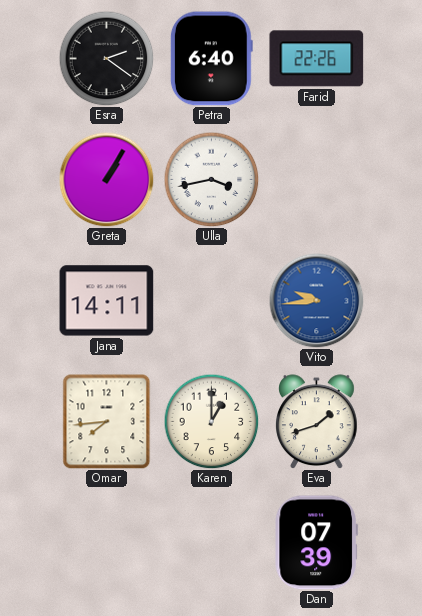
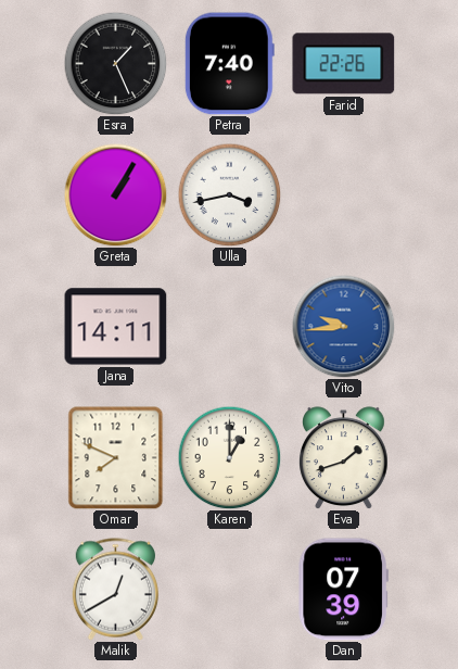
Esra: 2:21 -> 1:26
Petra: 6:40 -> 7:40
Omar: 7:44 -> 7:49
Malik: none -> 12:40
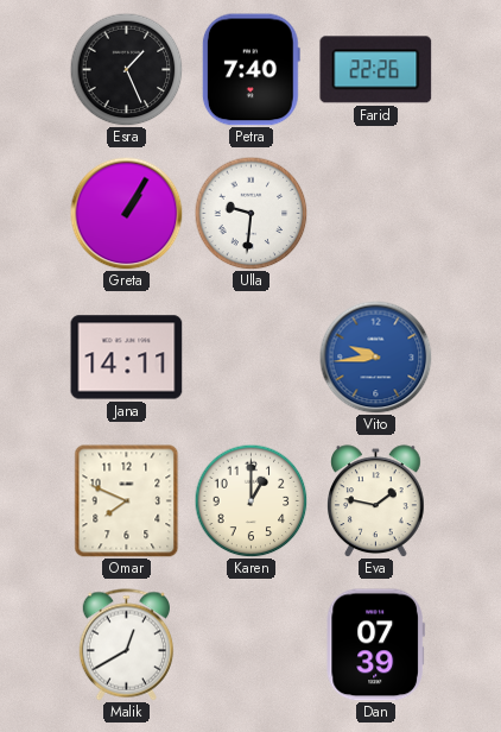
Ulla: 3:43 -> 9:31
Eva: 1:42 -> 1:47
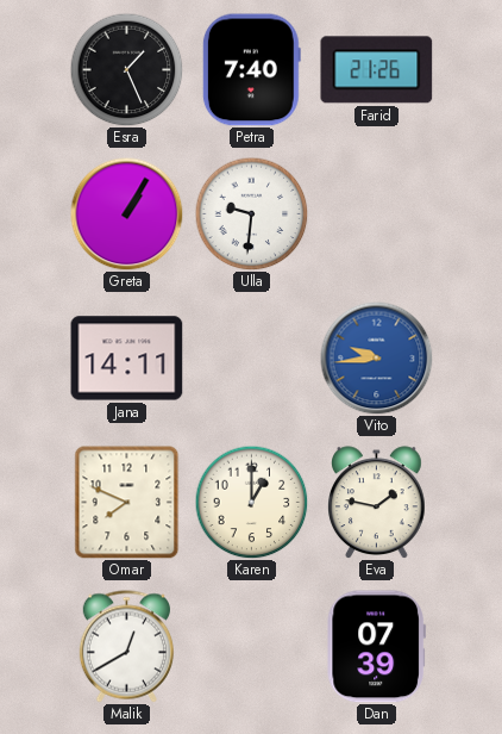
Farid: 22:26 -> 21:26
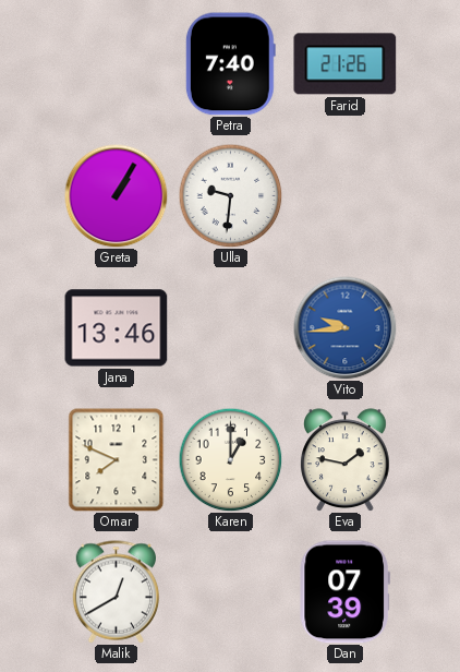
Esra: 1:26 -> none
Jana: 14:11 -> 13:46
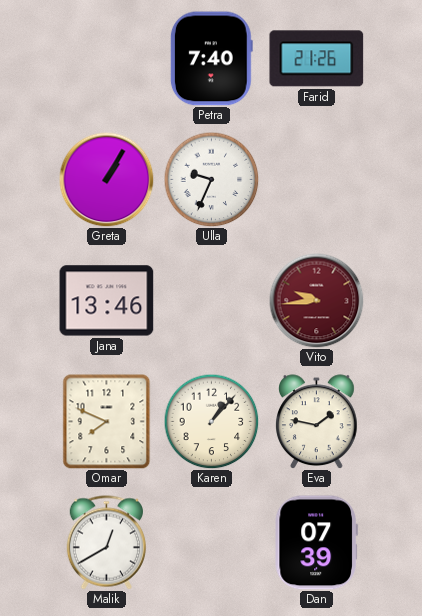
Ulla: 9:31 -> 9:34
Vito dial: blue -> burgundy
Karen: 1:00 -> 1:07
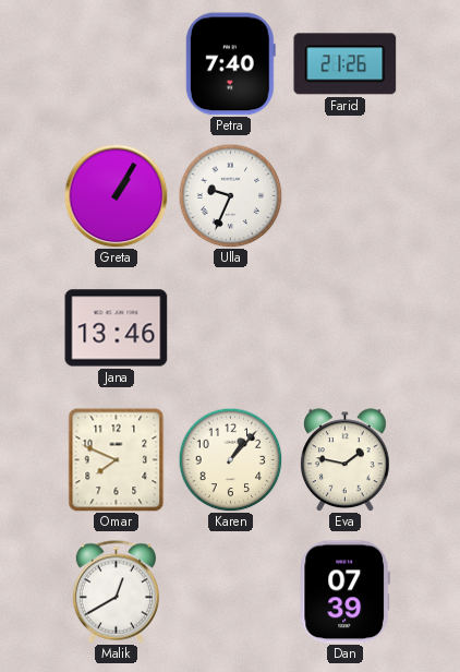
Vito: 9:44 -> none
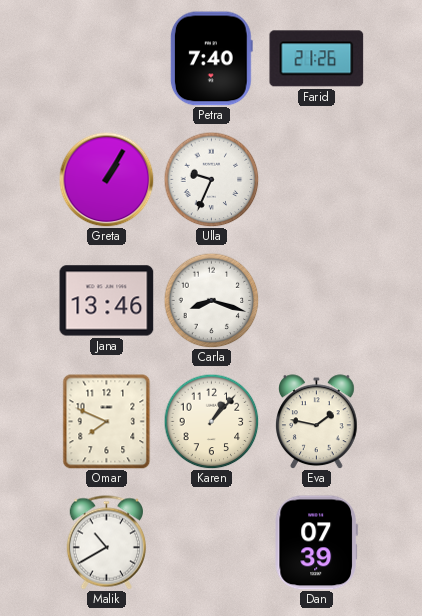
Carla: none -> 8:18
Malik: 12:40 -> 10:40
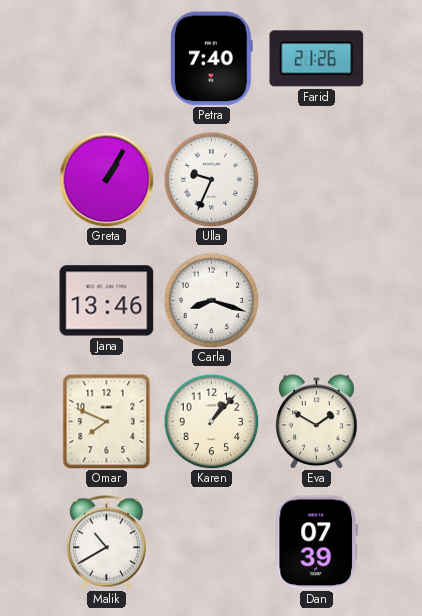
Eva: 1:47 -> 1:50
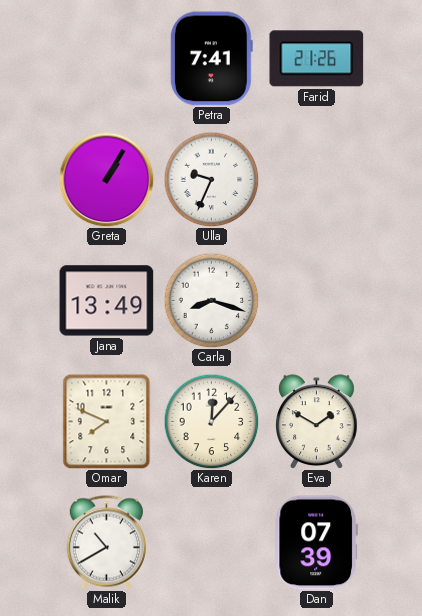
Petra: 7:40 -> 7:41
Jana: 13:46 -> 13:49
Karen: 1:07 -> 12:07
